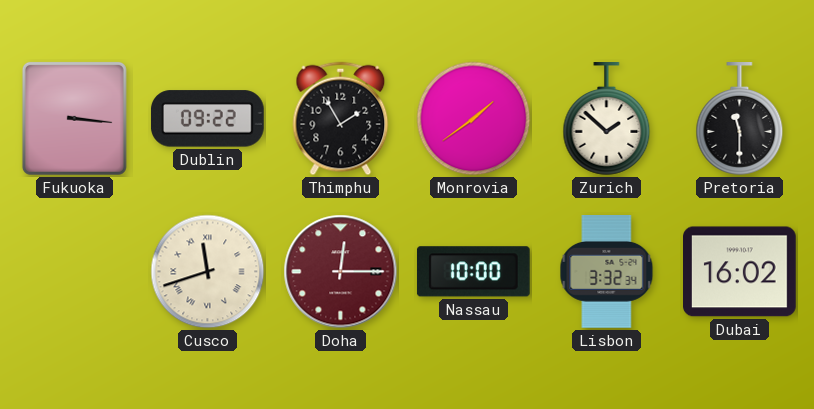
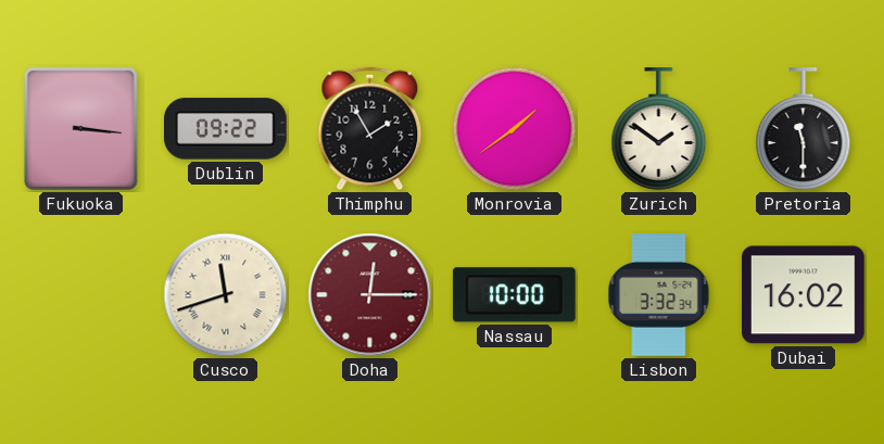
Zurich: 1:52 -> 1:51
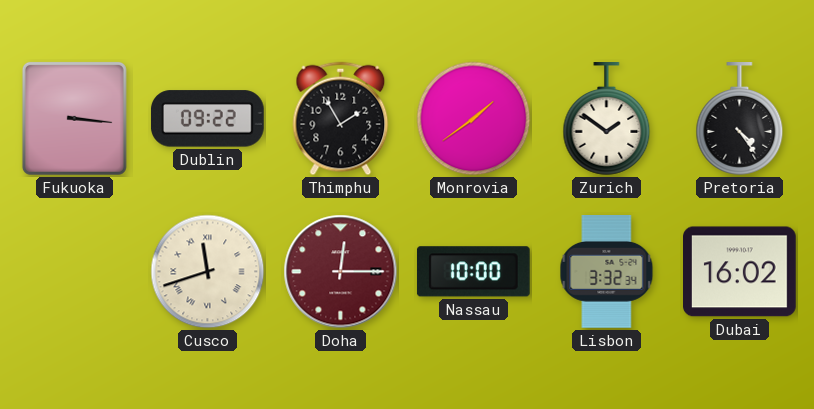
Pretoria: 11:30 -> 4:24
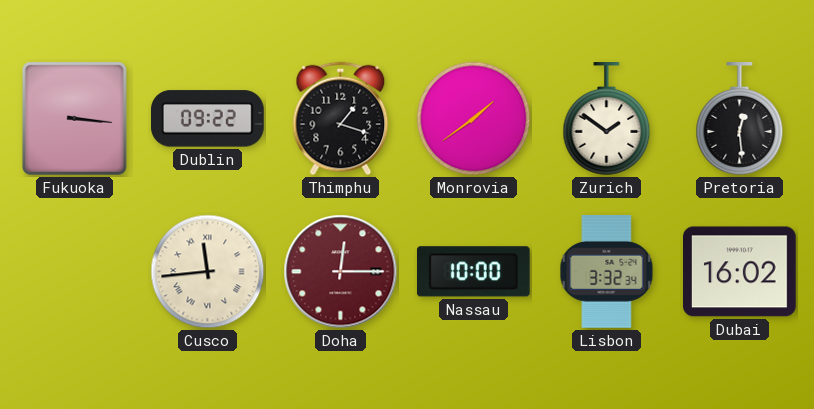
Thimphu: 1:55 -> 1:18
Pretoria: 4:24 -> 12:29
Cusco: 11:42 -> 11:44
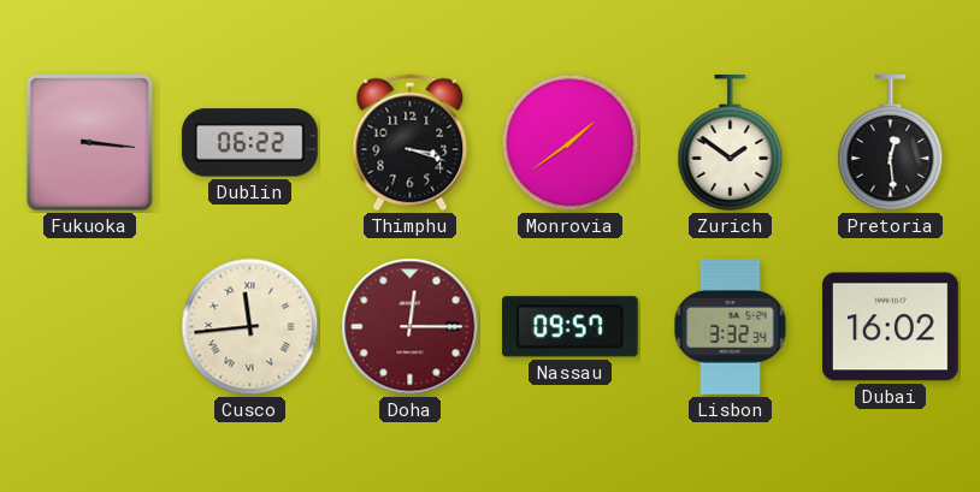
Dublin: 09:22 -> 06:22
Thimphu: 1:18 -> 3:18
Nassau: 10:00 -> 09:57
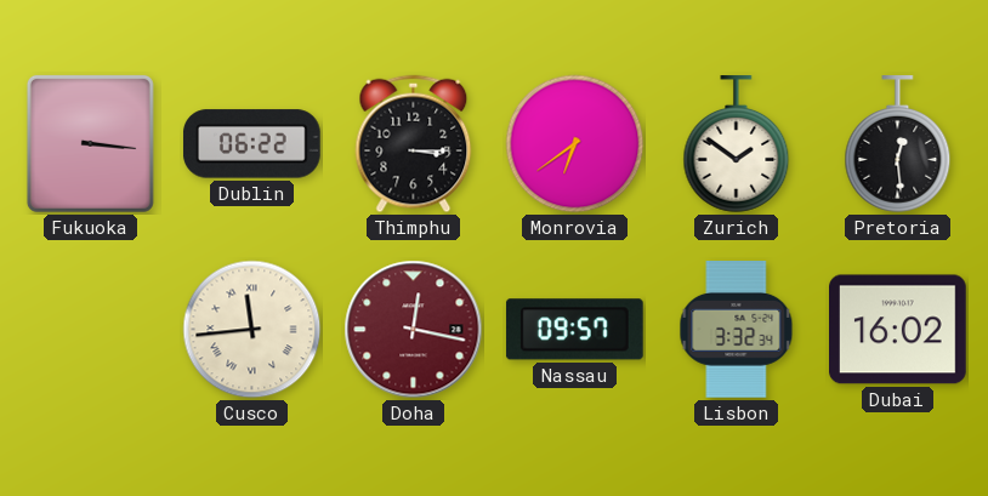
Thimphu: 3:18 -> 3:15
Monrovia: 1:39 -> 6:39
Doha: 12:15 -> 12:17
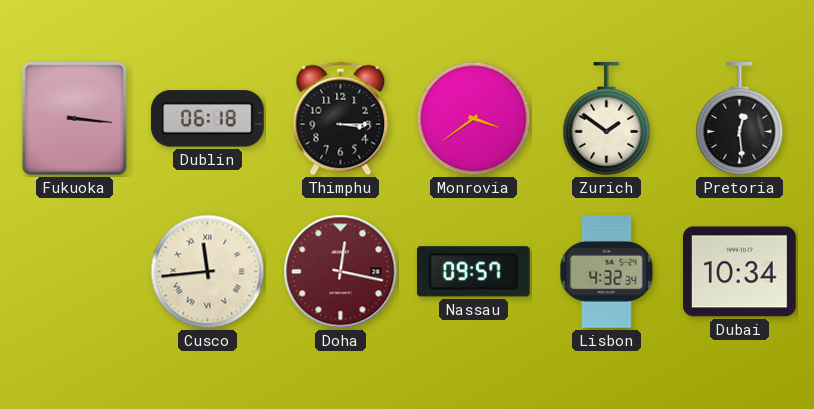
Dublin: 06:22 -> 06:18
Monrovia: 6:39 -> 3:39
Lisbon: 3:32 -> 4:32
Dubai: 16:02 -> 10:34
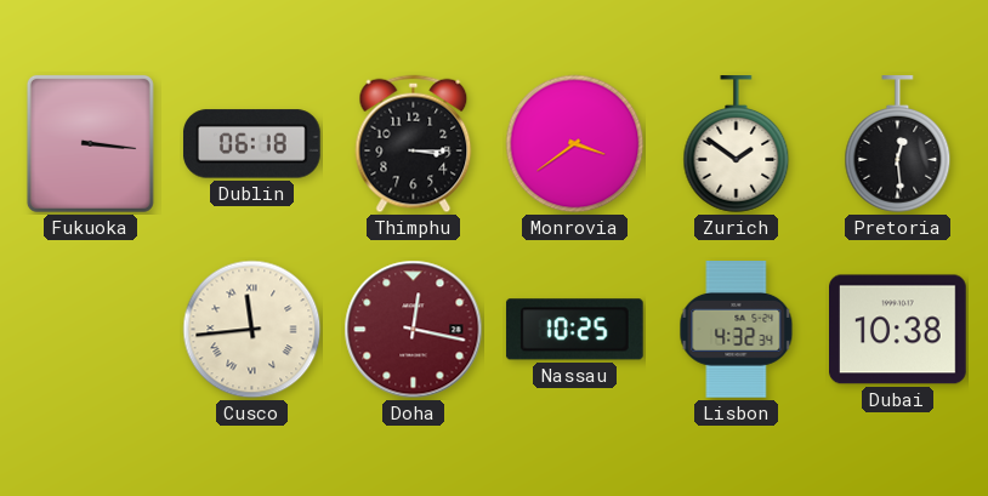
Nassau: 09:57 -> 10:25
Dubai: 10:34 -> 10:38
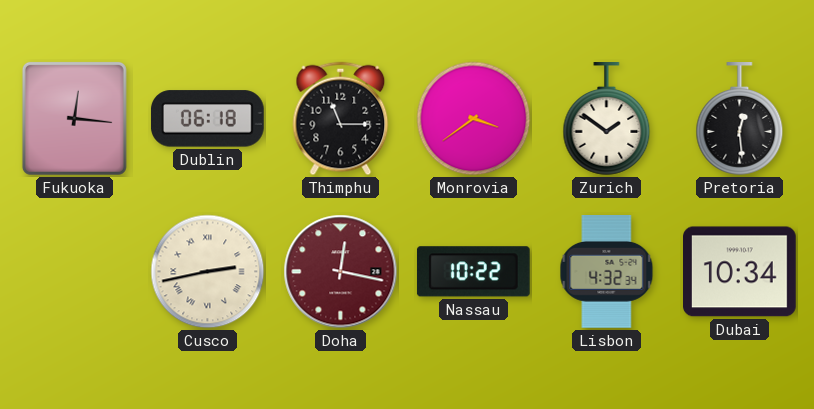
Fukuoka: 3:16 -> 12:16
Thimphu: 3:15 -> 11:15
Cusco: 11:44 -> 2:43
Nassau: 10:25 -> 10:22
Dubai: 10:38 -> 10:34
